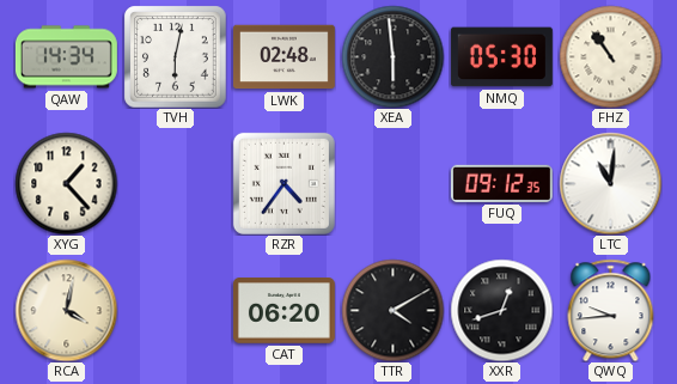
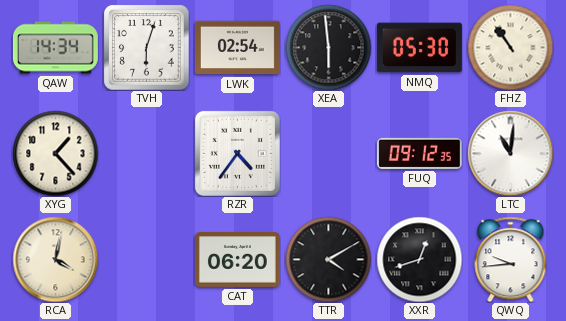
TVH: 6:02 -> 6:03
LWK: 02:48 -> 02:54
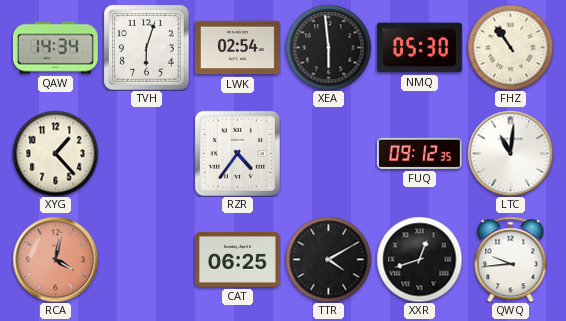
RCA dial: cream -> salmon
CAT: 06:20 -> 06:25
